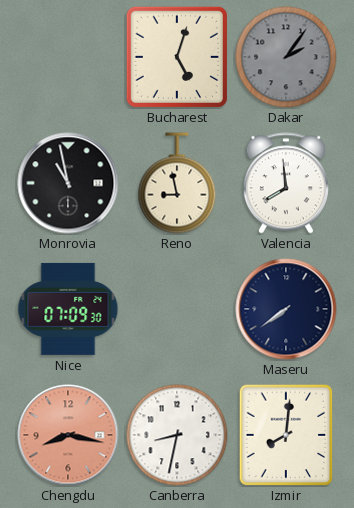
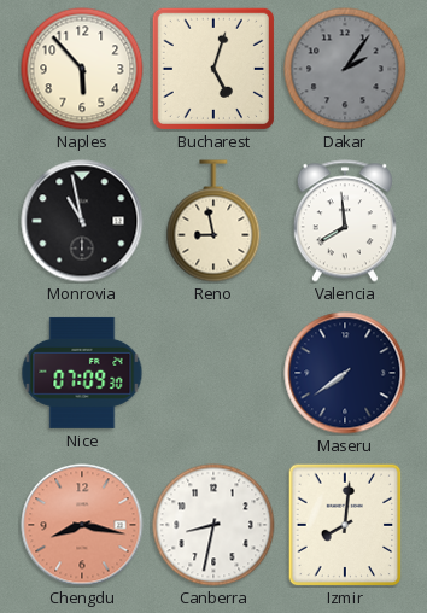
Naples: none -> 5:53
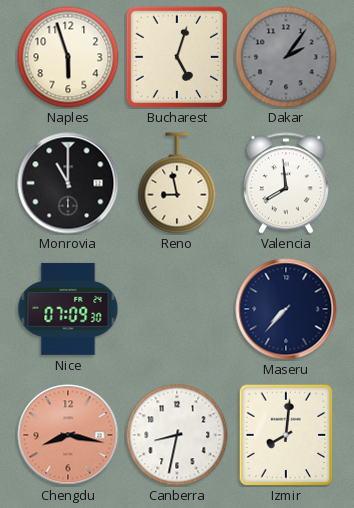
Naples: 5:53 -> 5:57
Monrovia: 10:58 -> 11:00
Maseru: 7:39 -> 7:37
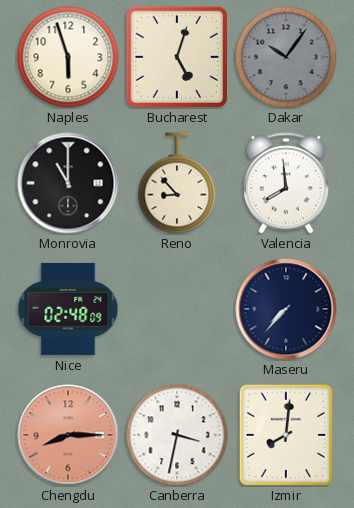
Dakar: 2:06 -> 10:06
Reno: 8:58 -> 8:53
Nice: 07:09 -> 02:48
Chengdu: 8:17 -> 8:15
Canberra: 8:32 -> 3:32
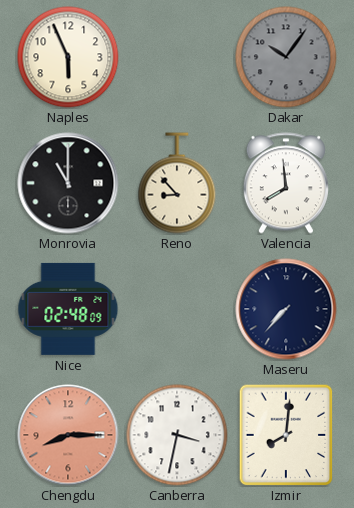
Naples: 5:57 -> 5:56
Bucharest: 5:03 -> none
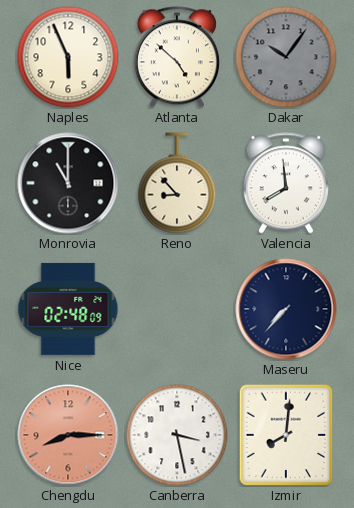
Atlanta: none -> 4:52
Canberra: 3:32 -> 3:28
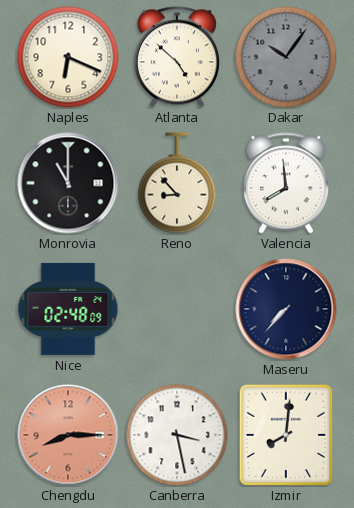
Naples: 5:56 -> 6:19
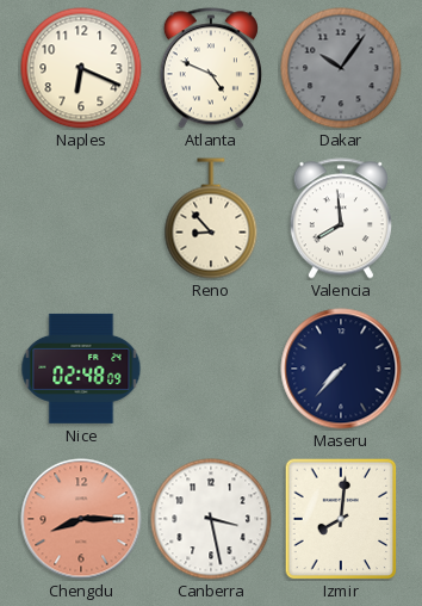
Atlanta: 4:52 -> 4:49
Monrovia: 11:00 -> none
